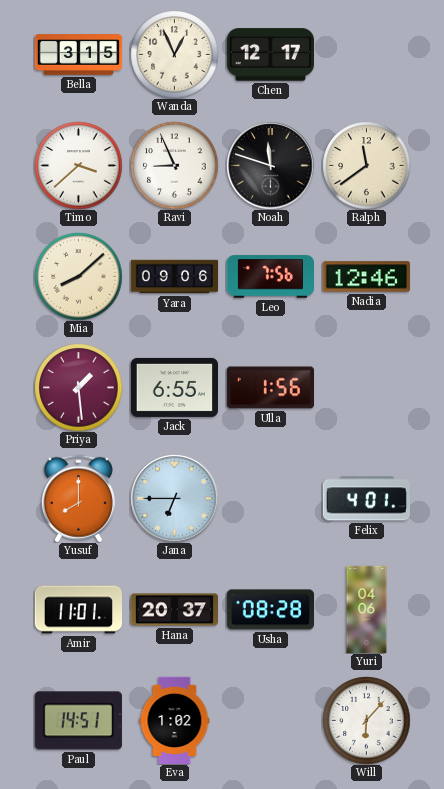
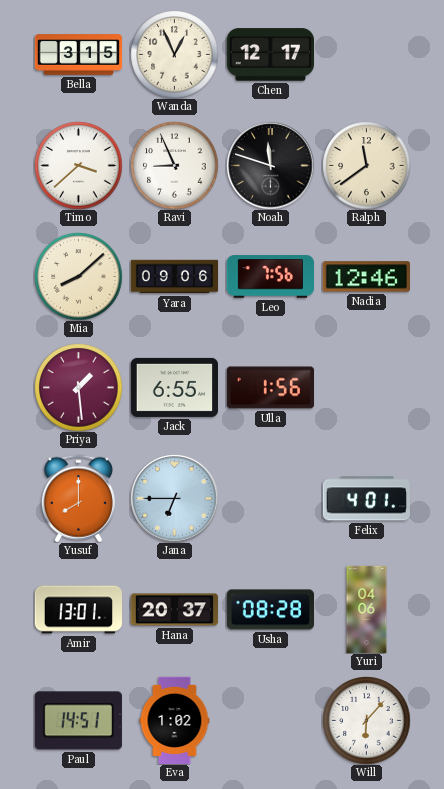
Amir: 11:01 -> 13:01
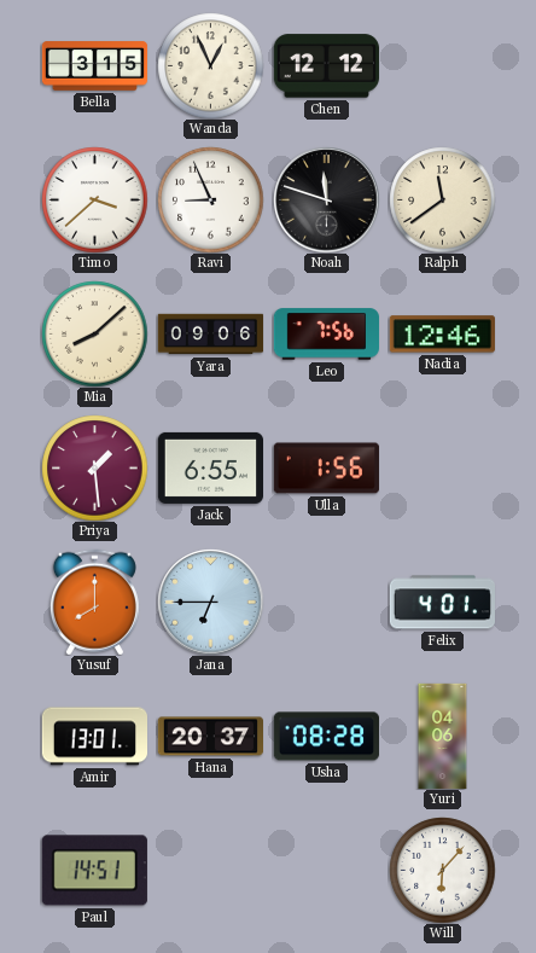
Chen: 12:17 -> 12:12
Eva: 1:02 -> none
